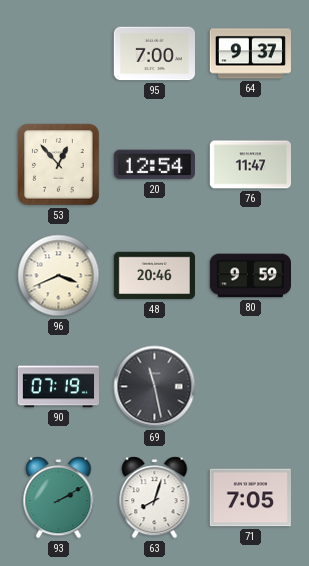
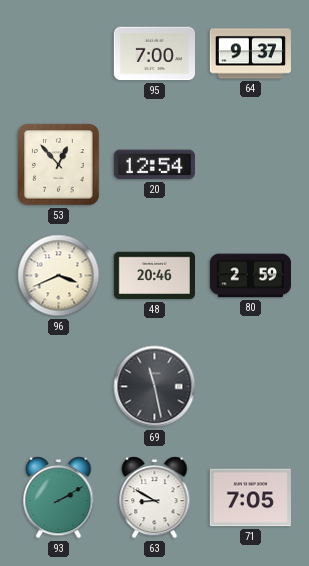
76: 11:47 -> none
80: 9:59 -> 2:59
90: 07:19 -> none
63: 8:03 -> 8:50
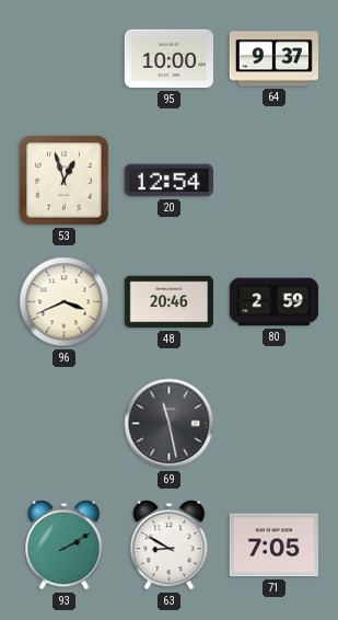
95: 7:00 -> 10:00
53: 12:53 -> 12:57
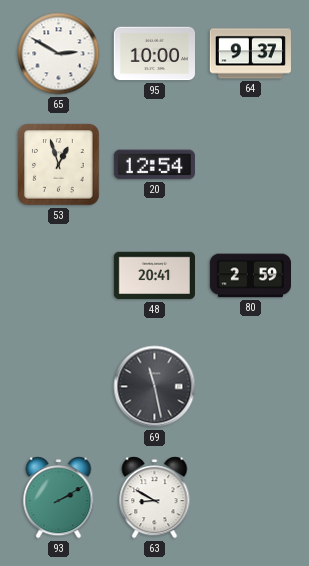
65: none -> 2:50
96: 3:41 -> none
48: 20:46 -> 20:41
71: 7:05 -> none
